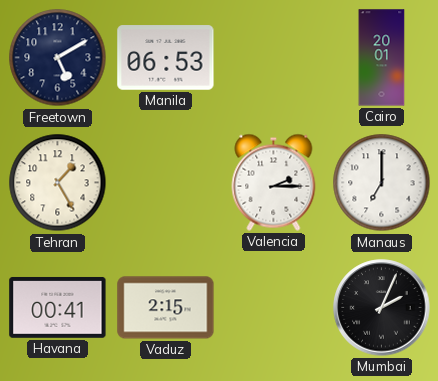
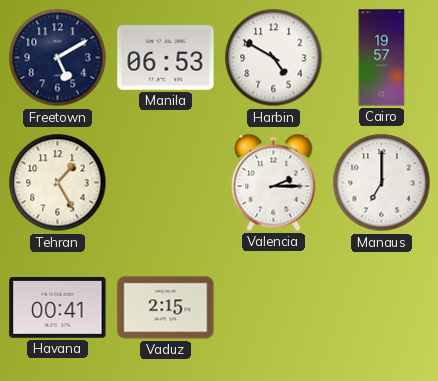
Harbin: none -> 4:50
Cairo: 20:01 -> 19:57
Mumbai: 2:04 -> none
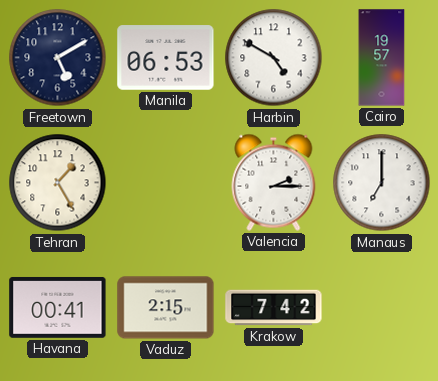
Krakow: none -> 7:42
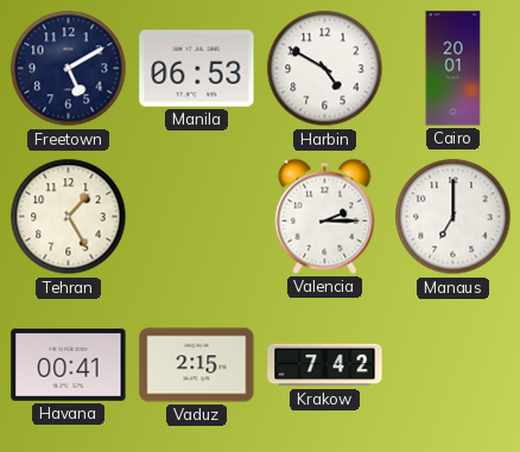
Cairo: 19:57 -> 20:01
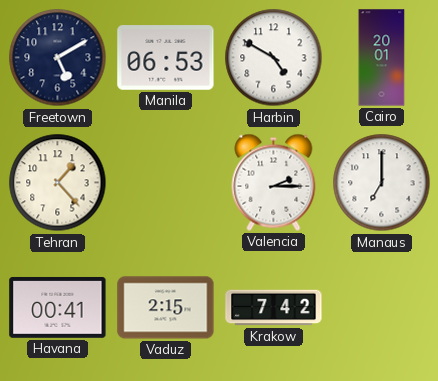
Tehran: 1:25 -> 1:23
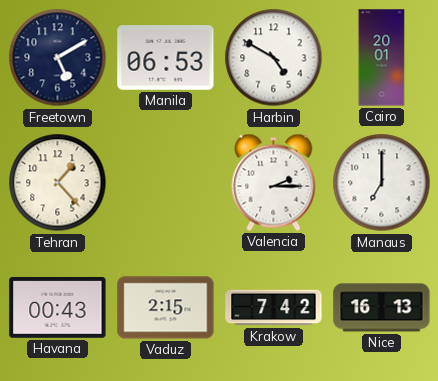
Havana: 00:41 -> 00:43
Nice: none -> 16:13
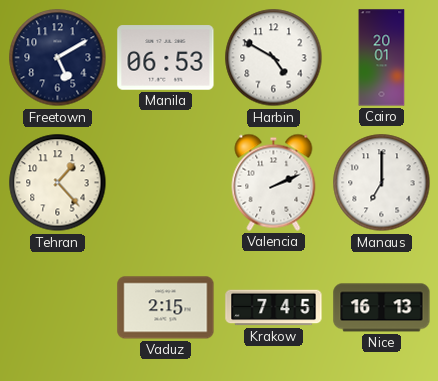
Valencia: 2:15 -> 2:11
Havana: 00:43 -> none
Krakow: 7:42 -> 7:45
